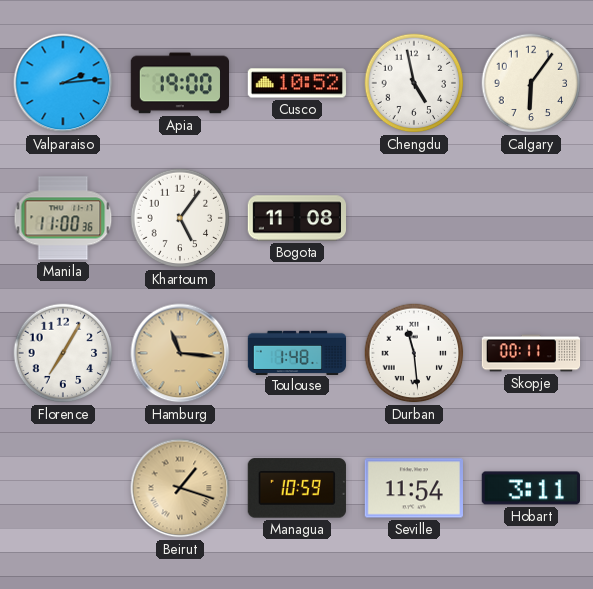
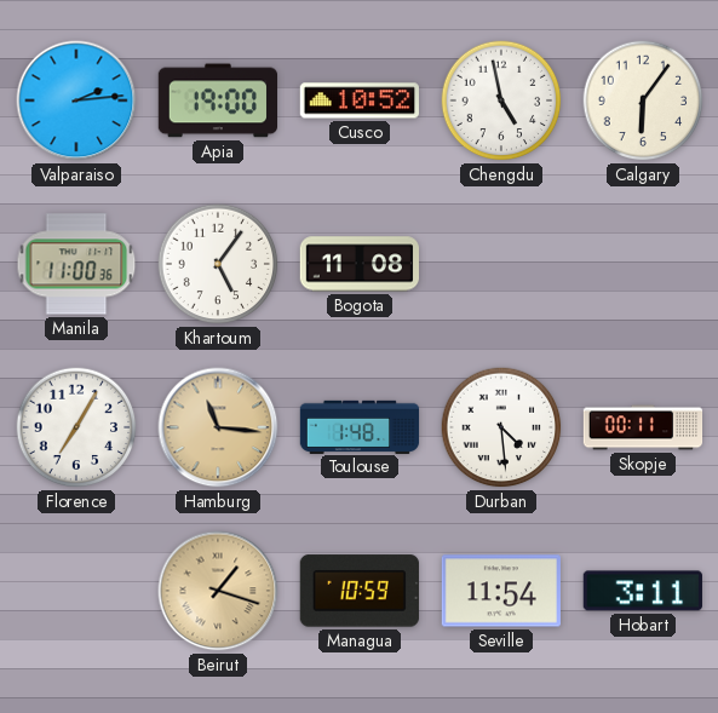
Durban: 11:29 -> 4:29
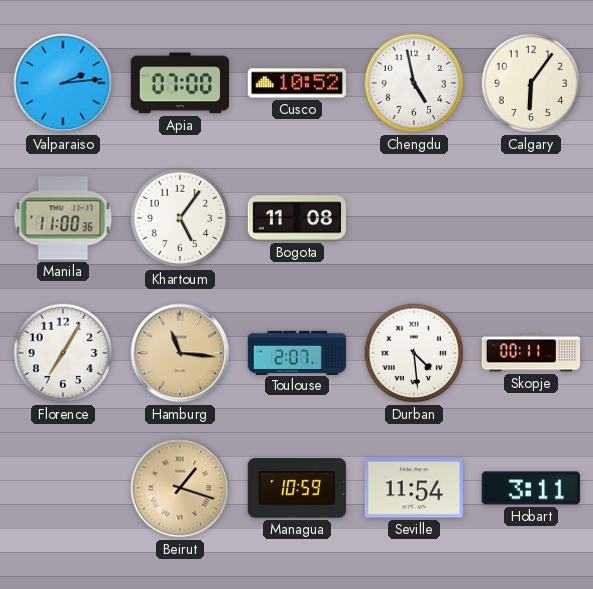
Apia: 19:00 -> 07:00
Toulouse: 1:48 -> 2:07
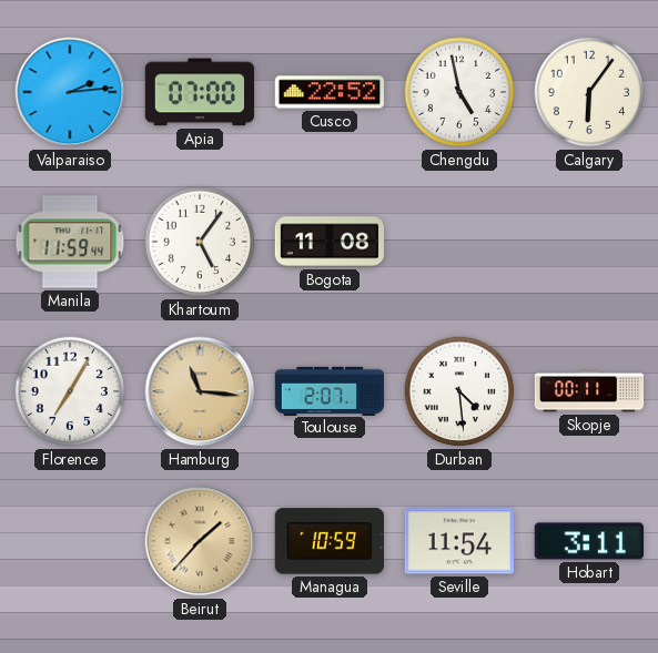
Cusco: 10:52 -> 22:52
Manila: 11:00 -> 11:59
Beirut: 1:18 -> 1:37
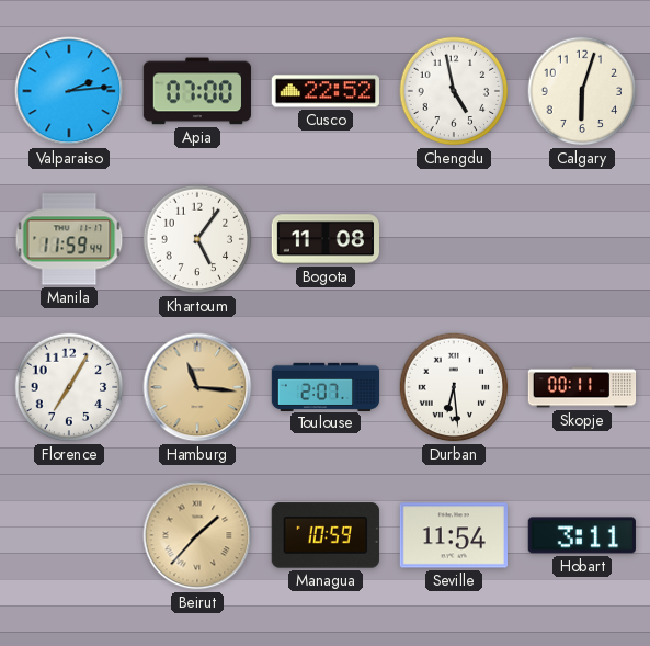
Calgary: 6:06 -> 6:03
Durban: 4:29 -> 6:29
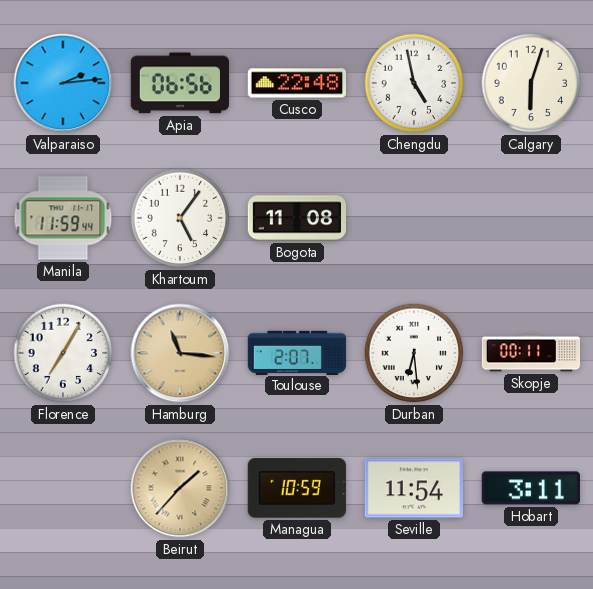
Apia: 07:00 -> 06:56
Cusco: 22:52 -> 22:48
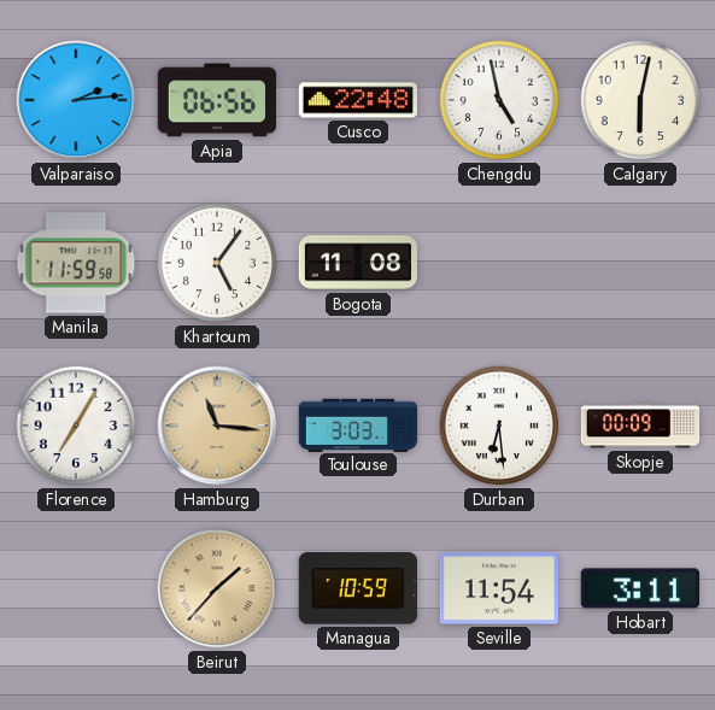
Calgary: 6:03 -> 6:02
Manila: 11:59:44 -> 11:59:58
Toulouse: 2:07 -> 3:03
Skopje: 00:11 -> 00:09
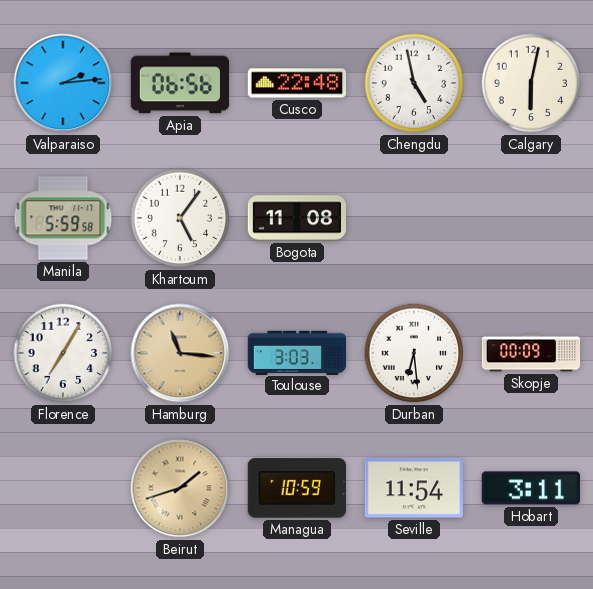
Manila: 11:59 -> 5:59
Beirut: 1:37 -> 1:42
